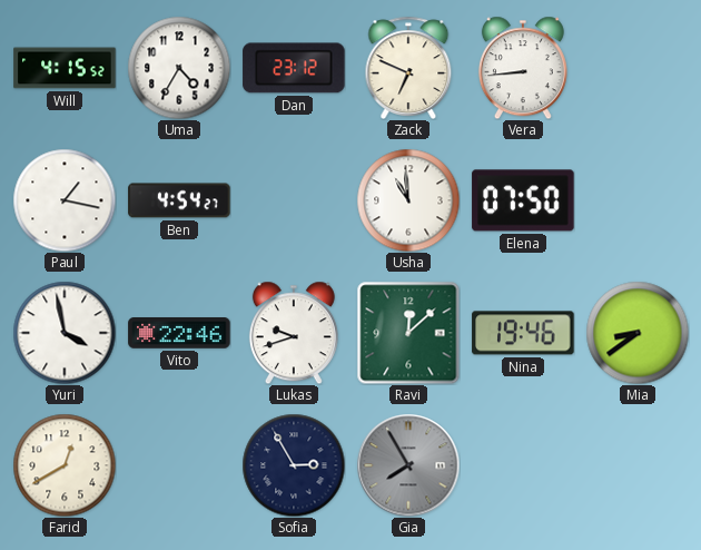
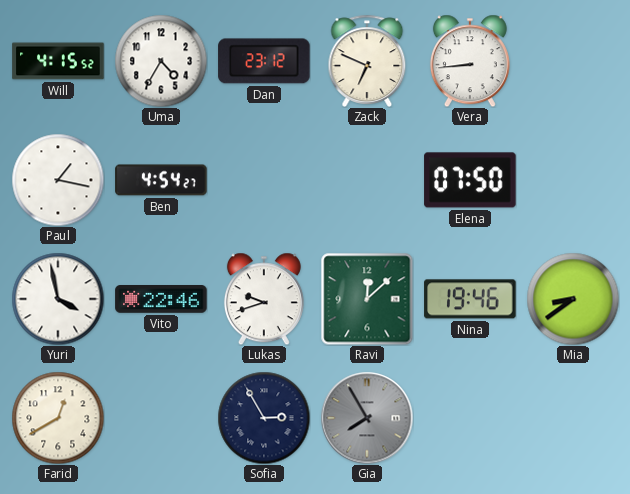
Usha: 10:59 -> none
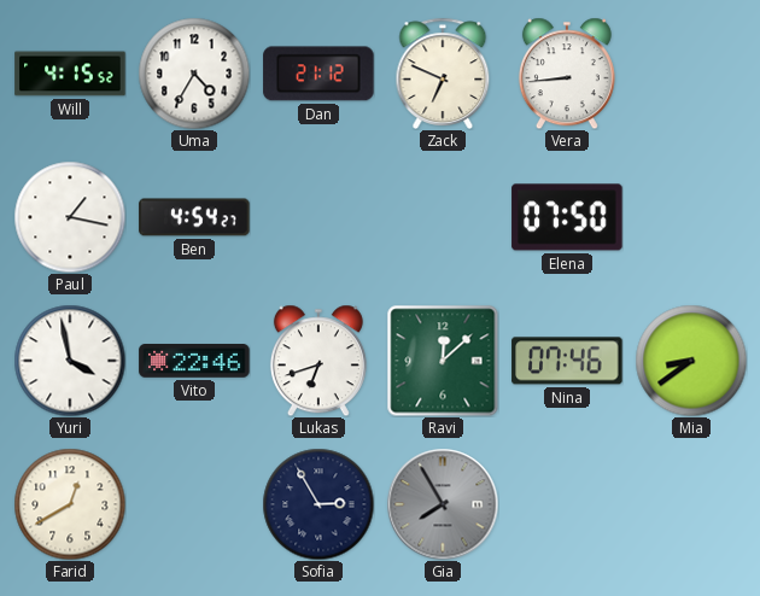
Dan: 23:12 -> 21:12
Lukas: 9:42 -> 6:42
Nina: 19:46 -> 07:46
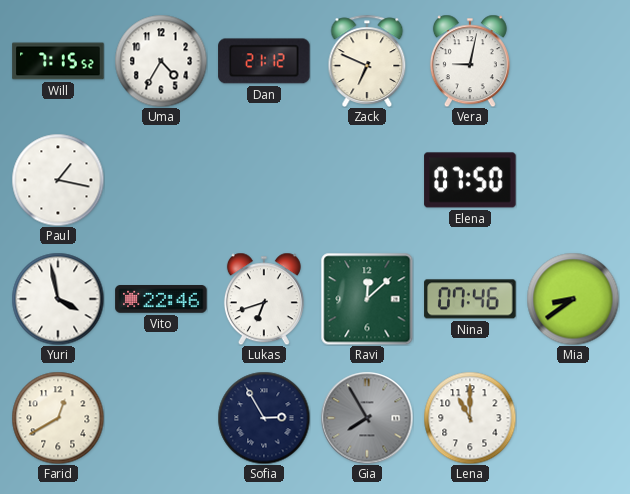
Will: 4:15 -> 7:15
Vera: 8:44 -> 9:02
Ben: 4:54 -> none
Lena: none -> 11:00
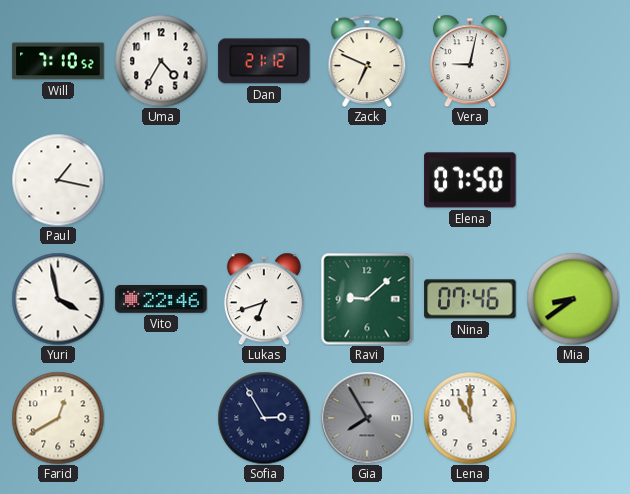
Will: 7:15 -> 7:10
Ravi: 12:08 -> 9:08
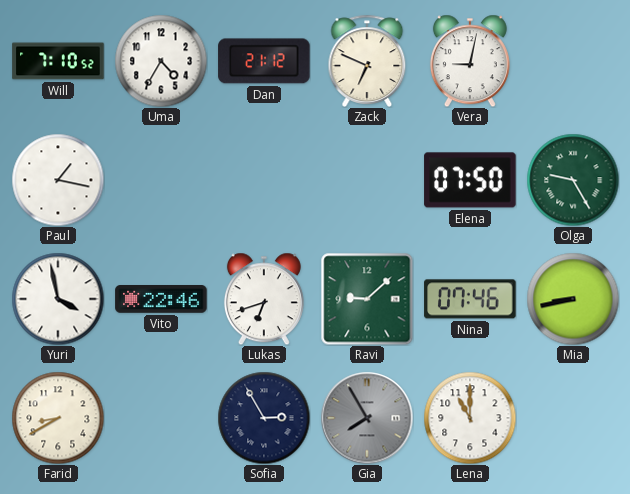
Olga: none -> 9:25
Mia: 8:39 -> 8:43
Farid: 12:40 -> 8:40
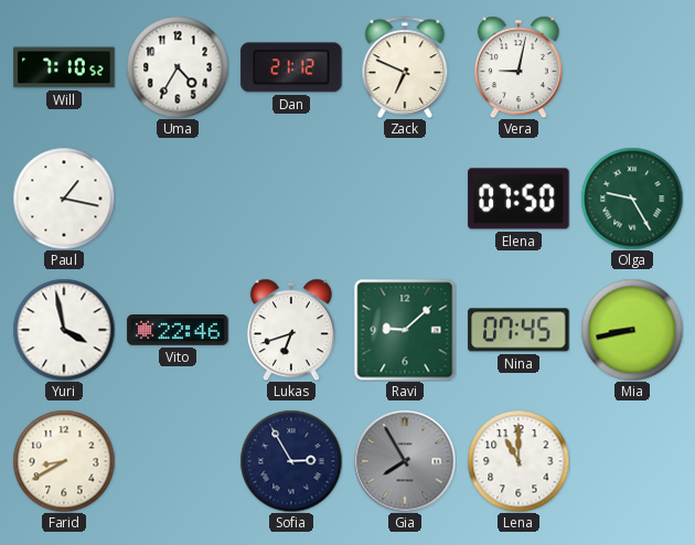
Nina: 07:46 -> 07:45
